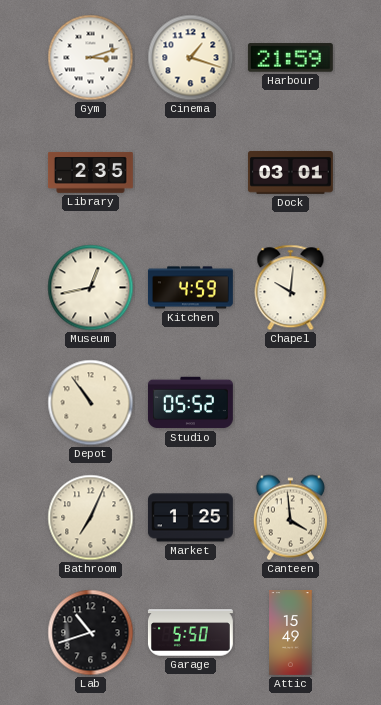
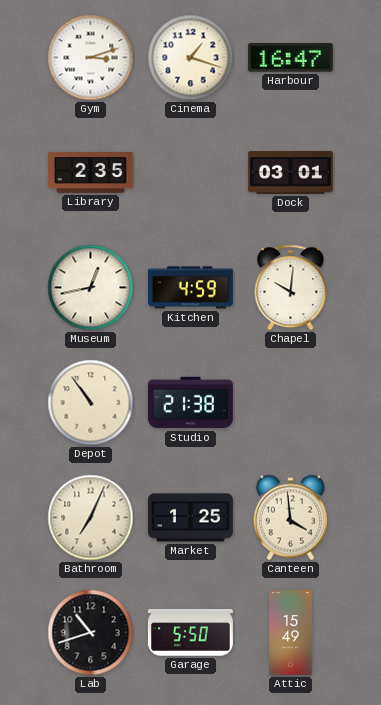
Harbour: 21:59 -> 16:47
Studio: 05:52 -> 21:38
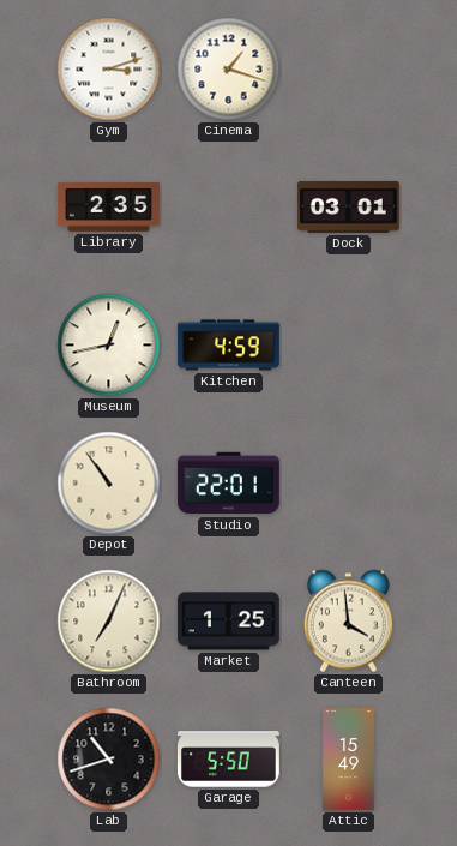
Harbour: 16:47 -> none
Chapel: 10:01 -> none
Studio: 21:38 -> 22:01
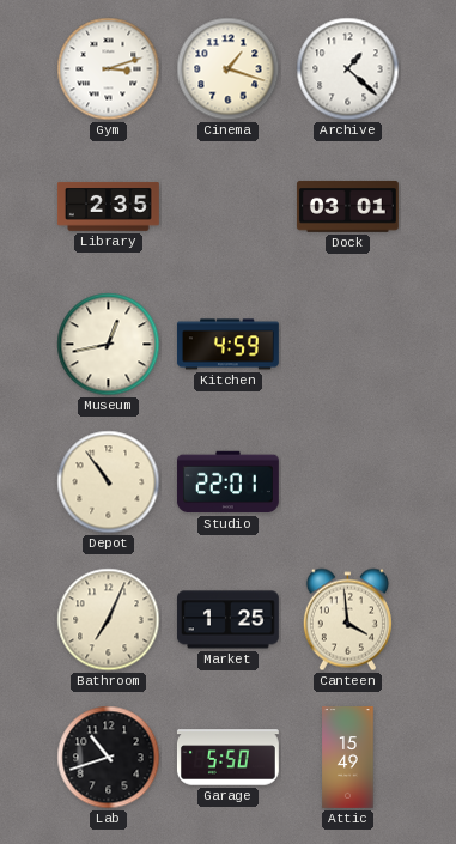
Archive: none -> 1:22
